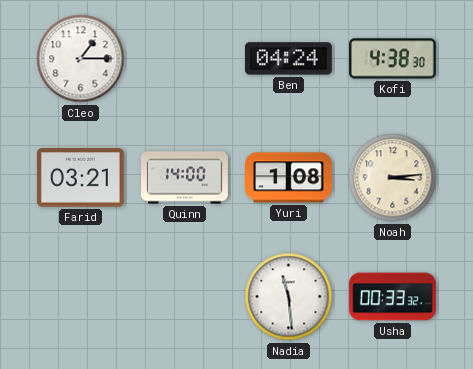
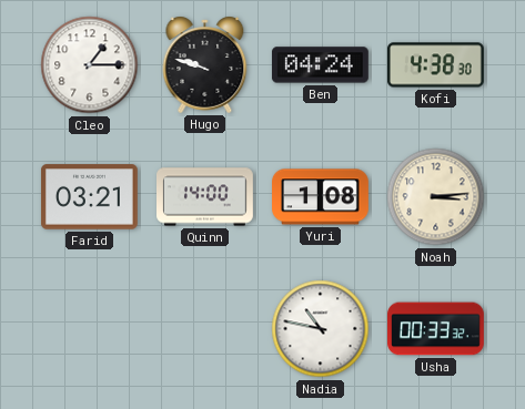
Hugo: none -> 9:48
Nadia: 11:29 -> 10:47
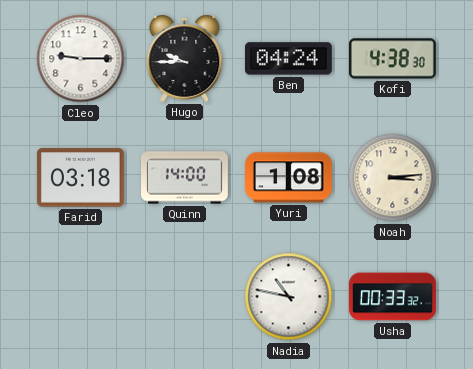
Cleo: 1:15 -> 9:15
Hugo: 9:48 -> 9:45
Farid: 03:21 -> 03:18
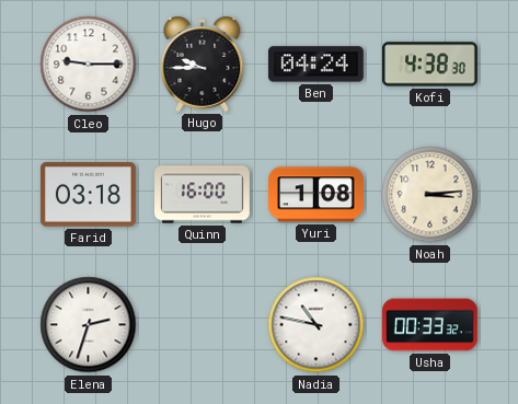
Quinn: 14:00 -> 16:00
Elena: none -> 2:33
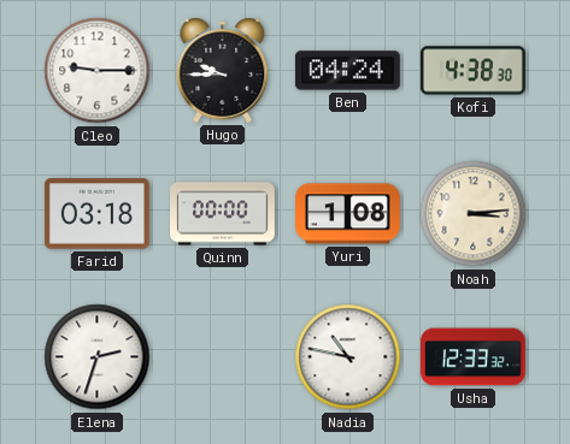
Quinn: 16:00 -> 00:00
Usha: 00:33 -> 12:33
